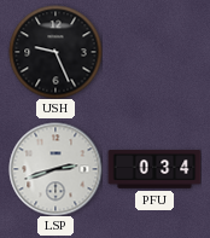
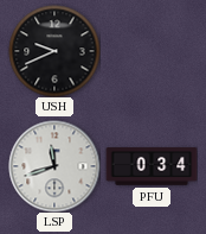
USH: 9:26 -> 9:41
LSP: 2:42 -> 11:42
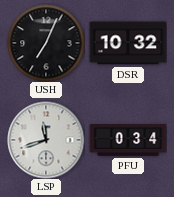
USH: 9:41 -> 7:04
DSR: none -> 10:32
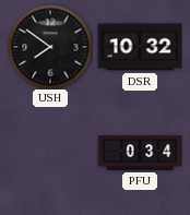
USH: 7:04 -> 7:51
LSP: 11:42 -> none
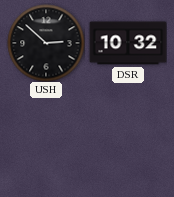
USH: 7:51 -> 2:52
PFU: 0:34 -> none
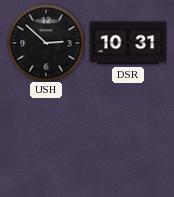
DSR: 10:32 -> 10:31
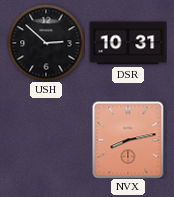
NVX: none -> 8:13
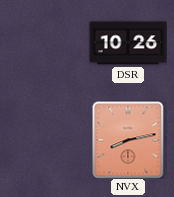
USH: 2:52 -> none
DSR: 10:31 -> 10:26
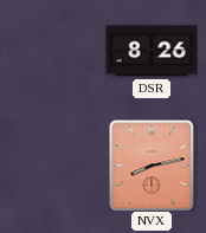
DSR: 10:26 -> 8:26
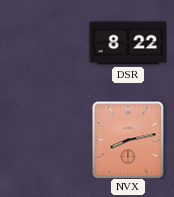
DSR: 8:26 -> 8:22
